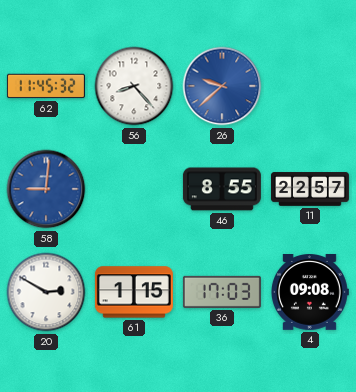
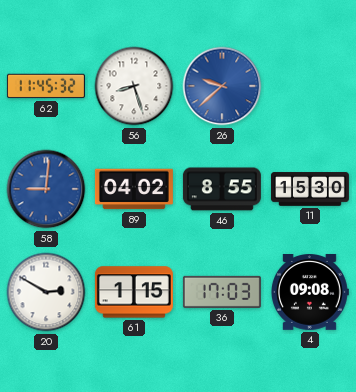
56: 8:23 -> 8:27
89: none -> 04:02
11: 22:57 -> 15:30
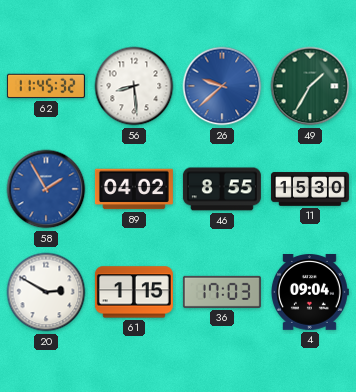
56: 8:27 -> 8:29
49: none -> 1:35
58: 9:01 -> 1:55
4: 09:08 -> 09:04
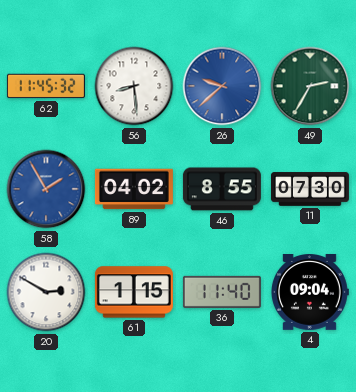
49: 1:35 -> 2:35
11: 15:30 -> 07:30
36: 17:03 -> 11:40
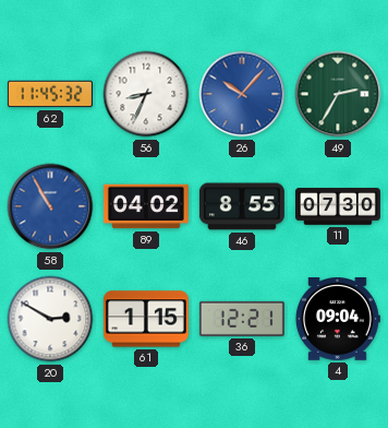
56: 8:29 -> 8:34
26: 9:38 -> 10:07
58: 1:55 -> 10:55
36: 11:40 -> 12:21
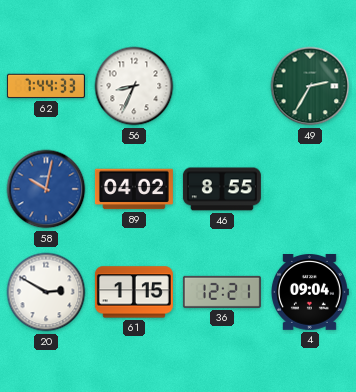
62: 11:45 -> 7:44
26: 10:07 -> none
58: 10:55 -> 10:02
11: 07:30 -> none
